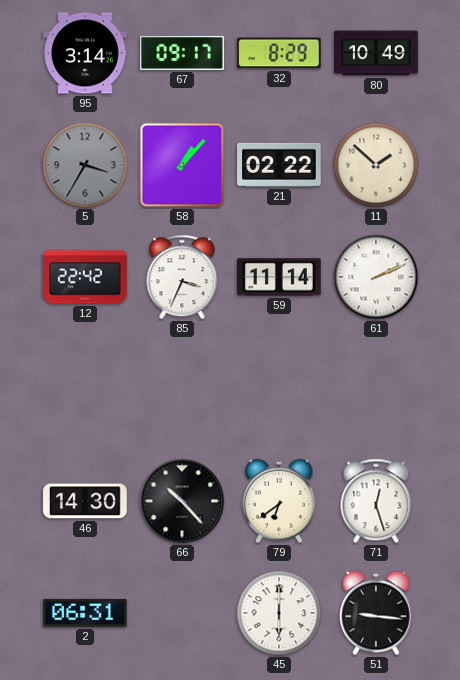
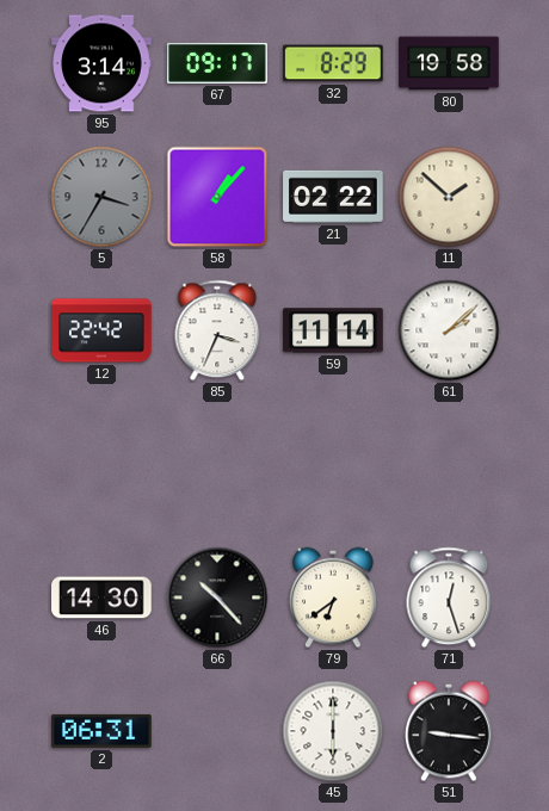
80: 10:49 -> 19:58
61: 2:11 -> 2:08
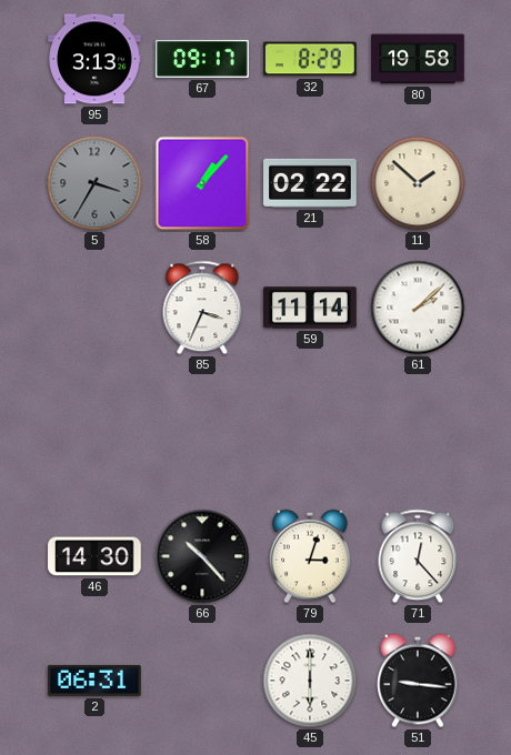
95: 3:14 -> 3:13
12: 22:42 -> none
79: 6:39 -> 3:03
71: 12:27 -> 12:23
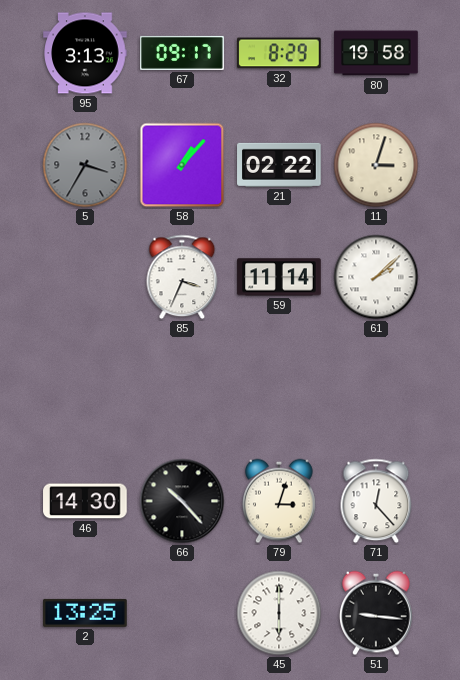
11: 1:52 -> 3:03
2: 06:31 -> 13:25
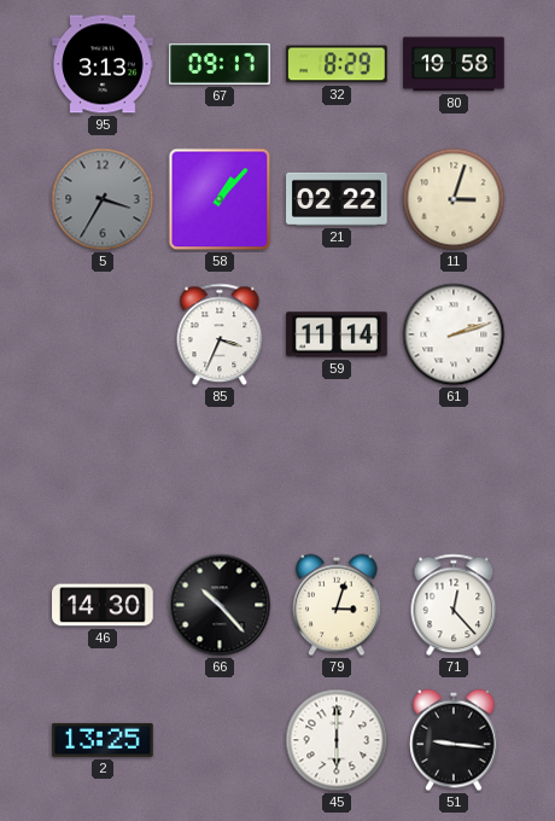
61: 2:08 -> 2:12
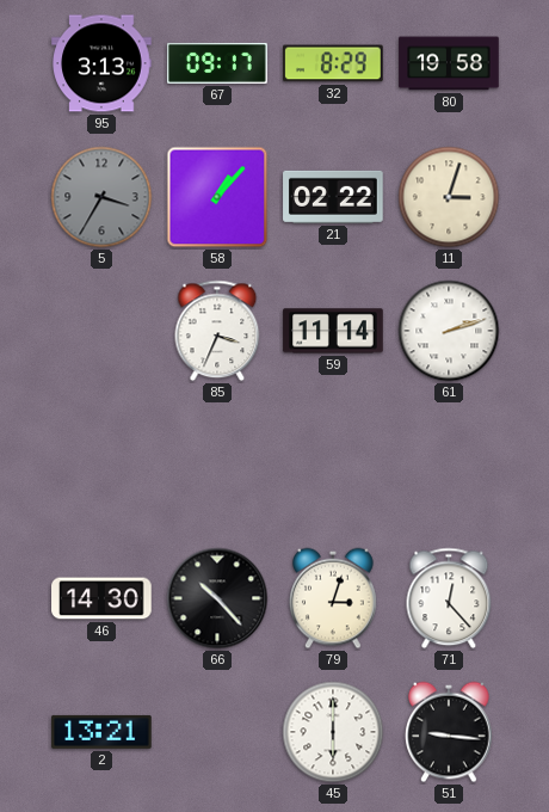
2: 13:25 -> 13:21
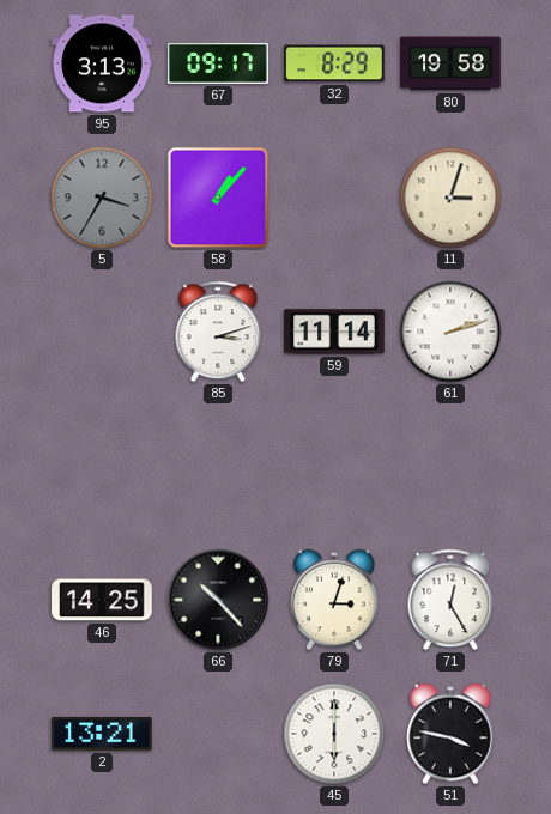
21: 02:22 -> none
85: 3:34 -> 3:12
46: 14:30 -> 14:25
71: 12:23 -> 12:25
51: 9:16 -> 3:47
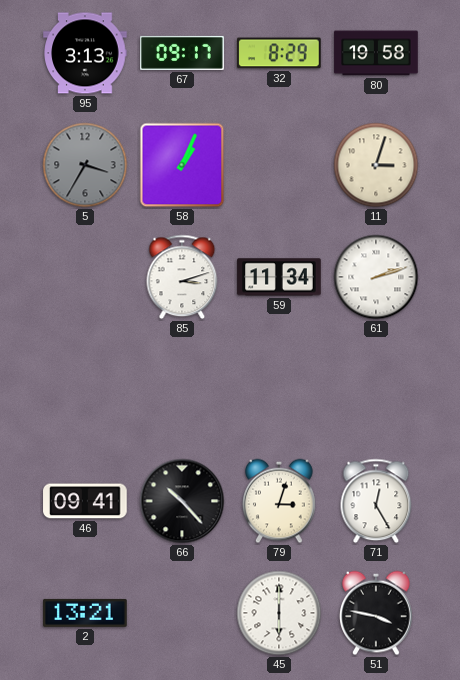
58: 1:07 -> 1:04
59: 11:14 -> 11:34
46: 14:25 -> 09:41
